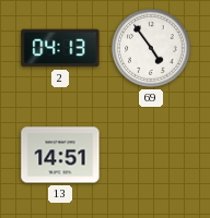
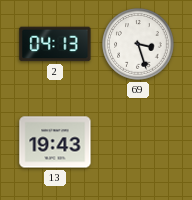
69: 4:54 -> 3:27
13: 14:51 -> 19:43
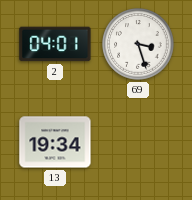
2: 04:13 -> 04:01
13: 19:43 -> 19:34
